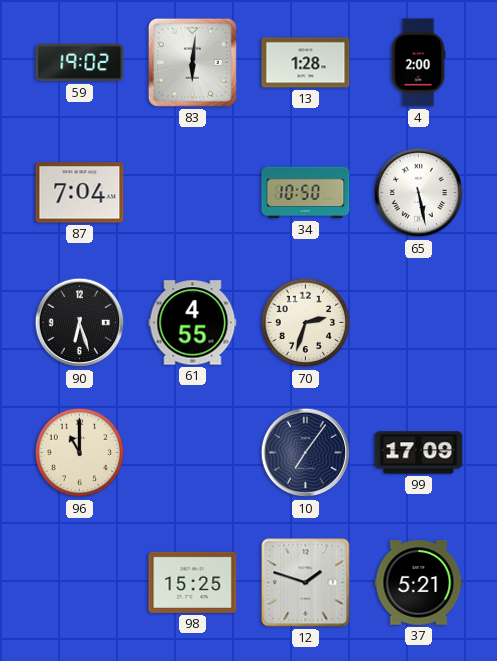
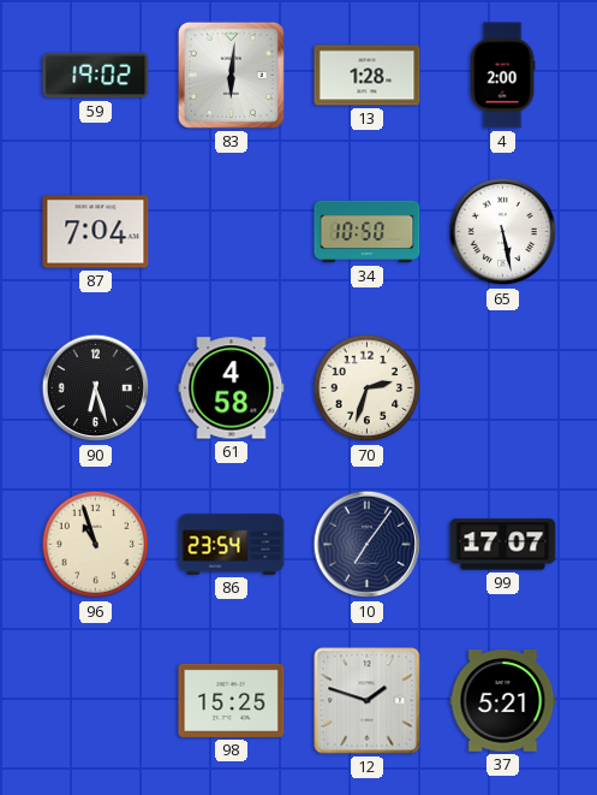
61: 4:55 -> 4:58
96: 11:00 -> 10:57
86: none -> 23:54
99: 17:09 -> 17:07
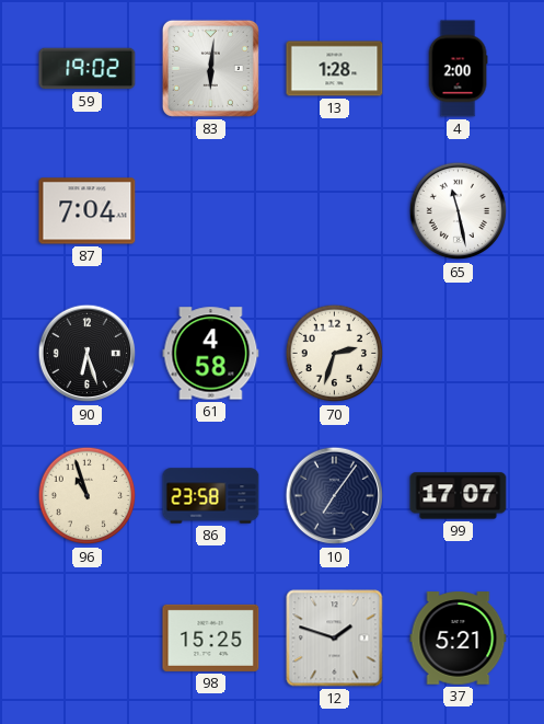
34: 10:50 -> none
65: 5:28 -> 11:28
86: 23:54 -> 23:58
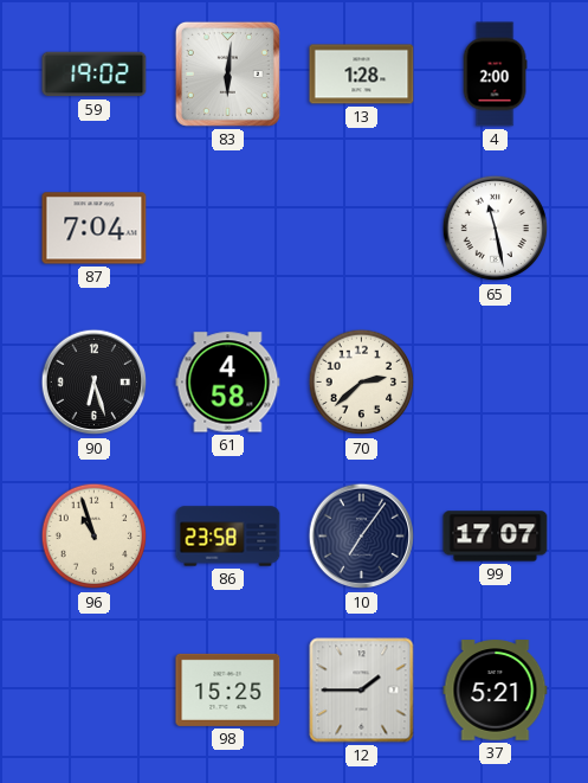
70: 2:33 -> 2:38
12: 1:48 -> 1:45
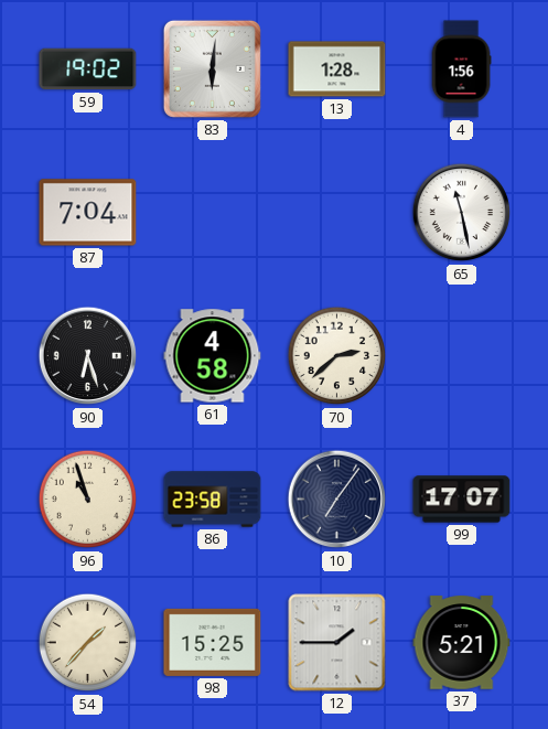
4: 2:00 -> 1:56
54: none -> 1:37
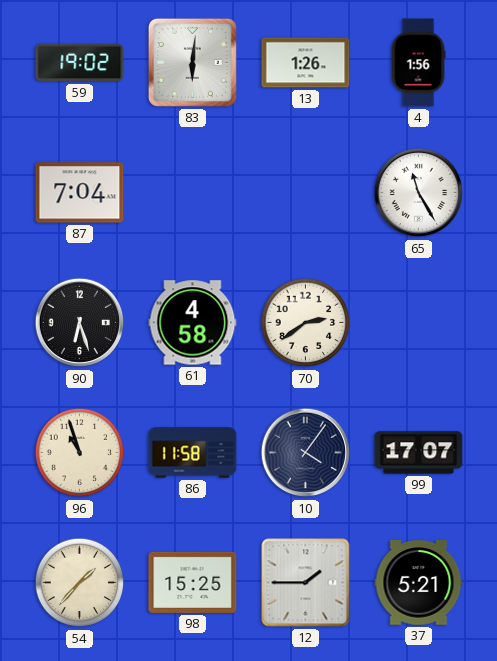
13: 1:28 -> 1:26
65: 11:28 -> 11:25
70: 2:38 -> 2:39
86: 23:58 -> 11:58
10: 7:06 -> 4:06
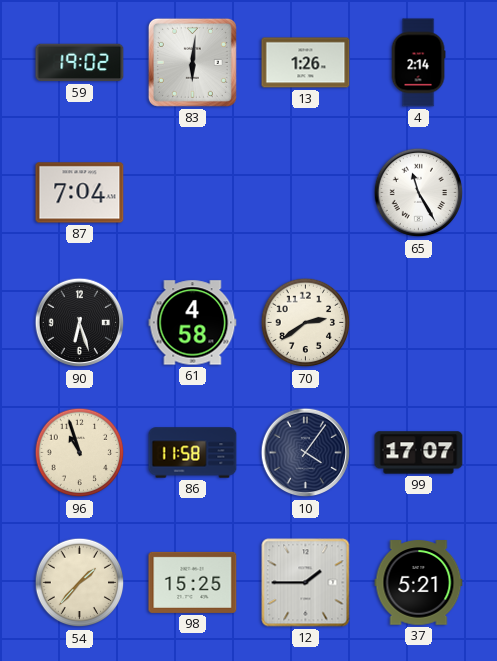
4: 1:56 -> 2:14
